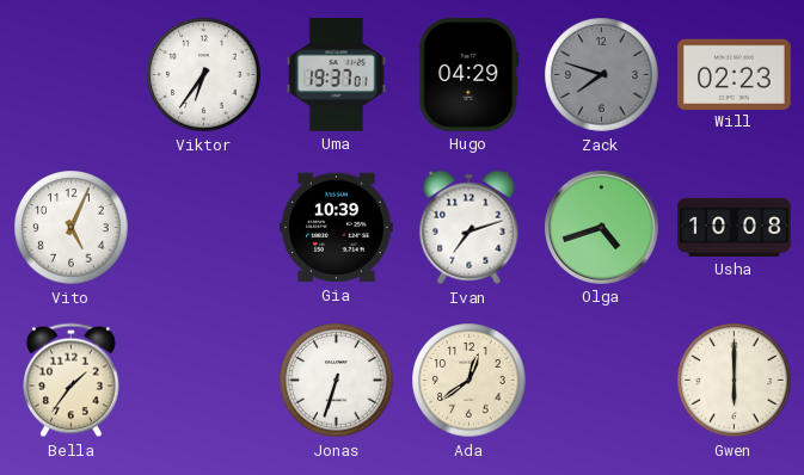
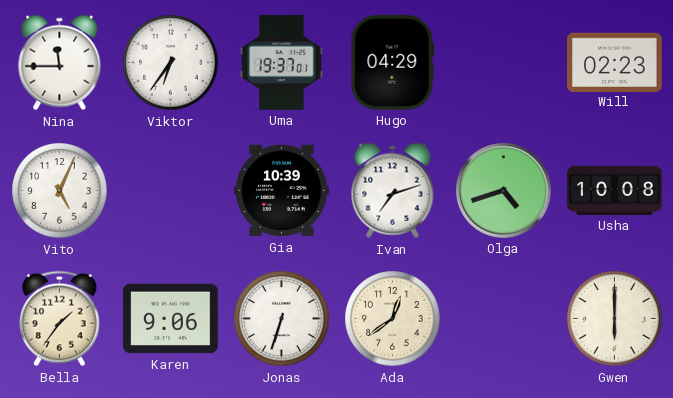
Nina: none -> 11:45
Zack: 7:48 -> none
Karen: none -> 9:06
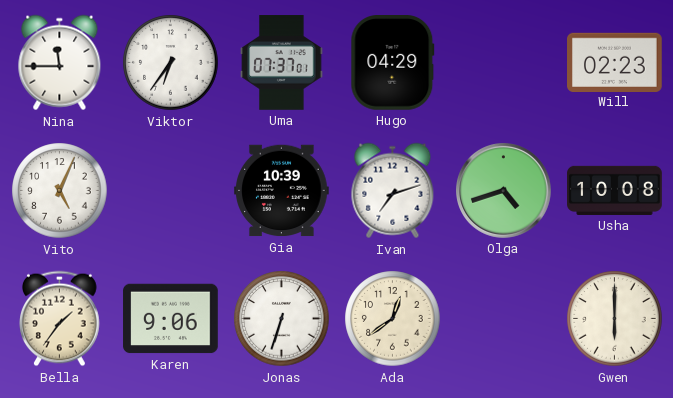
Uma: 19:37 -> 07:37
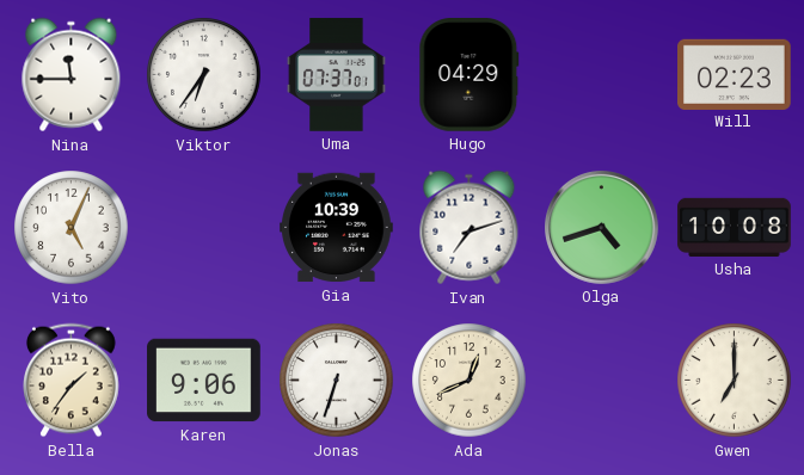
Ada: 12:39 -> 12:41
Gwen: 6:00 -> 7:00
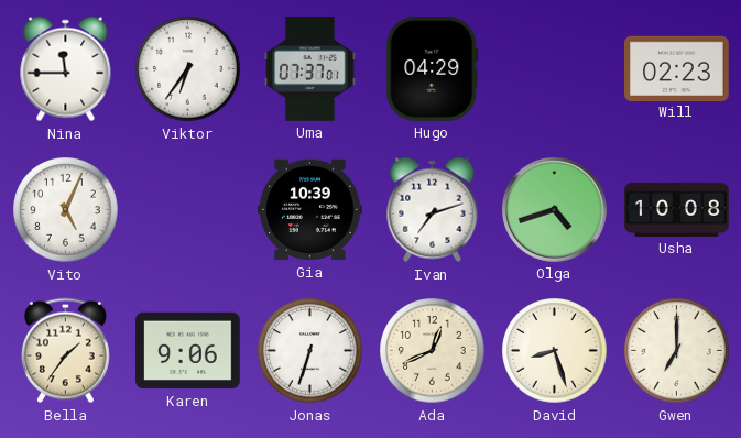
David: none -> 8:27
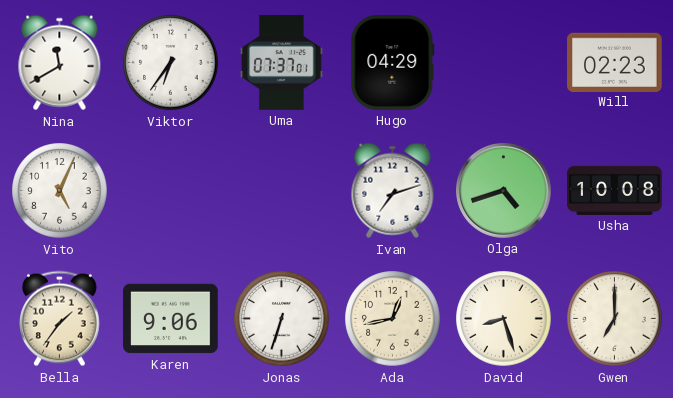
Nina: 11:45 -> 11:40
Gia: 10:39 -> none
Ada: 12:41 -> 12:43
